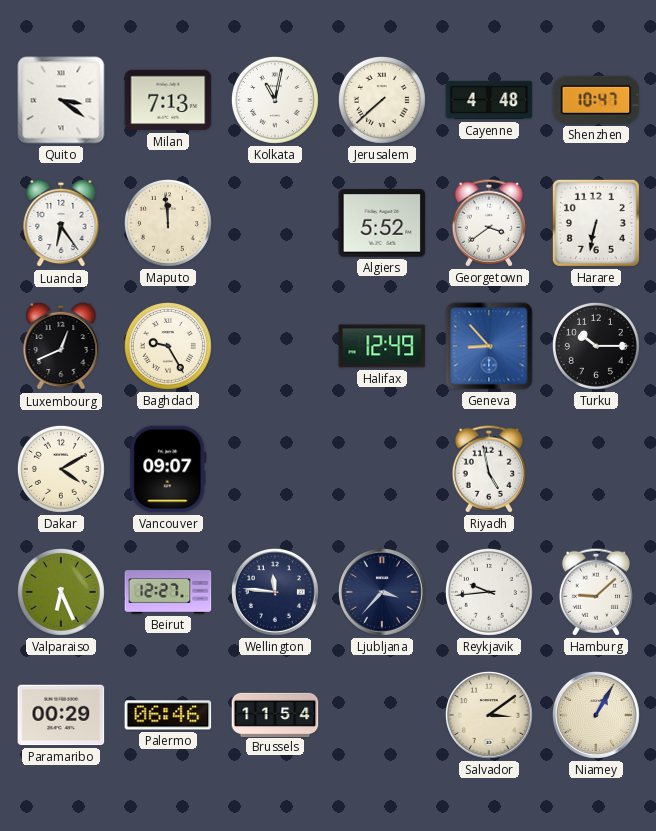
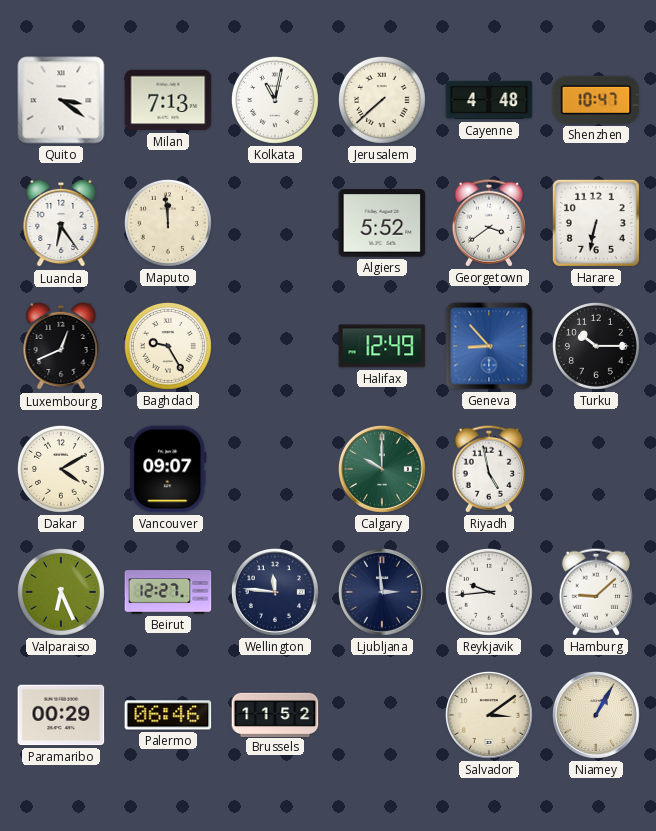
Calgary: none -> 10:00
Ljubljana: 3:37 -> 2:59
Brussels: 11:54 -> 11:52
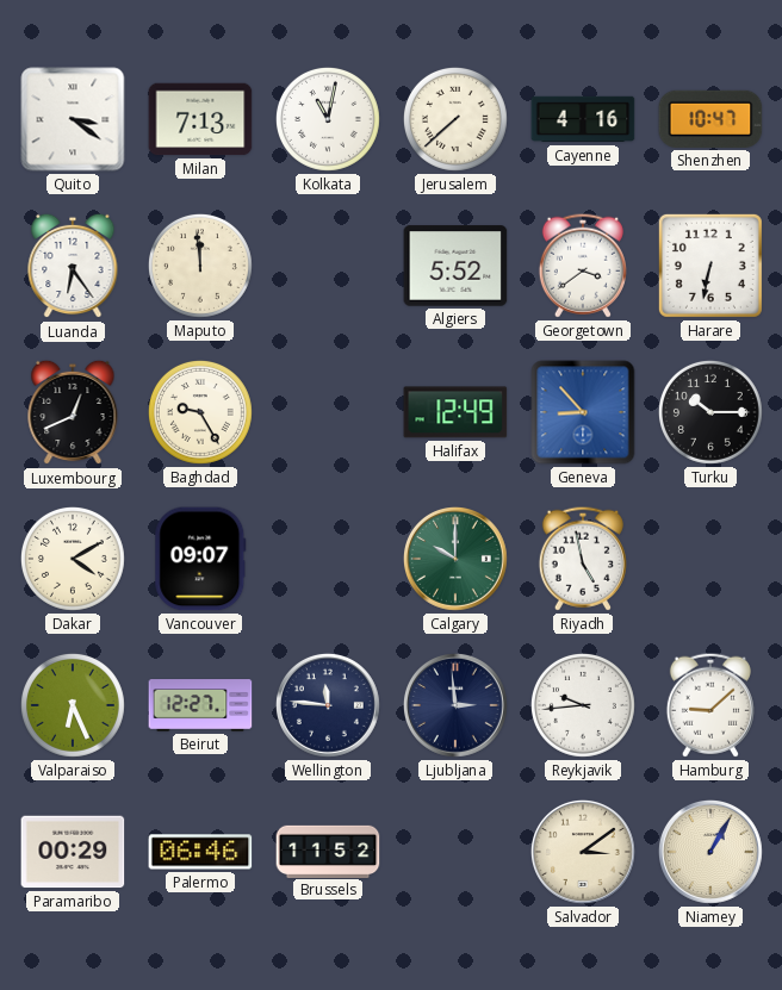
Cayenne: 4:48 -> 4:16
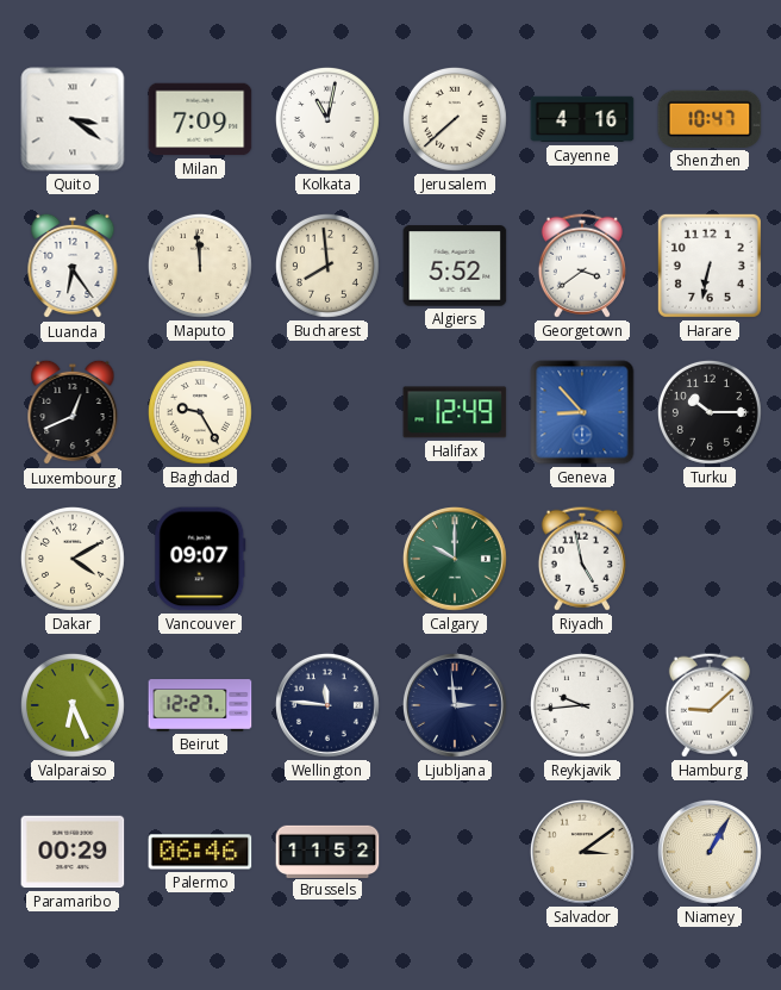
Milan: 7:13 -> 7:09
Bucharest: none -> 7:59
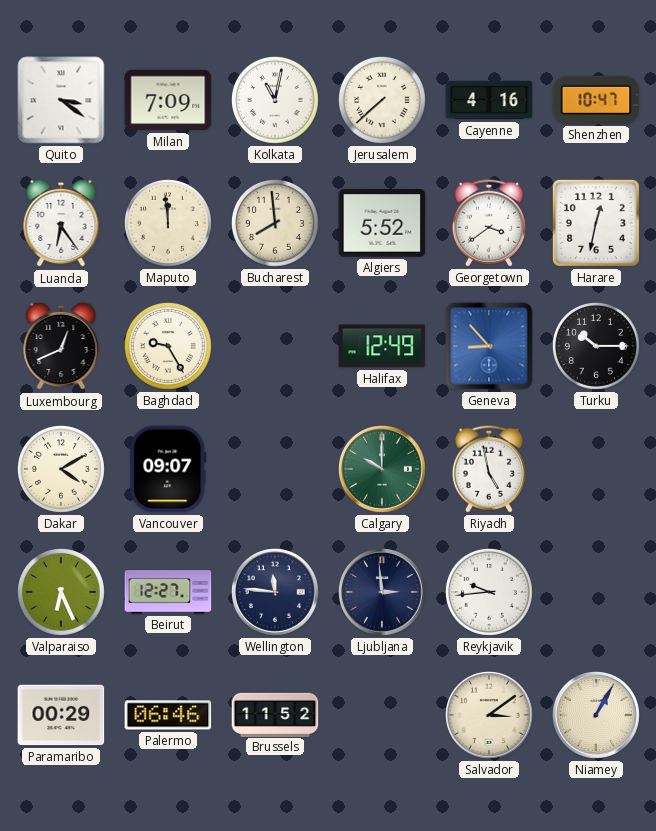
Harare: 6:32 -> 12:32
Hamburg: 9:08 -> none
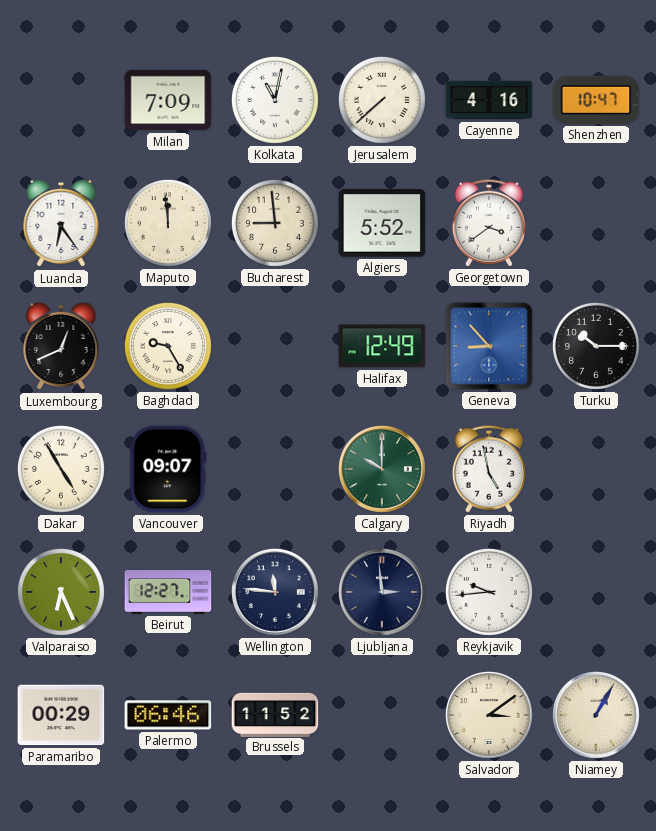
Quito: 3:21 -> none
Bucharest: 7:59 -> 8:59
Harare: 12:32 -> none
Dakar: 4:10 -> 4:55
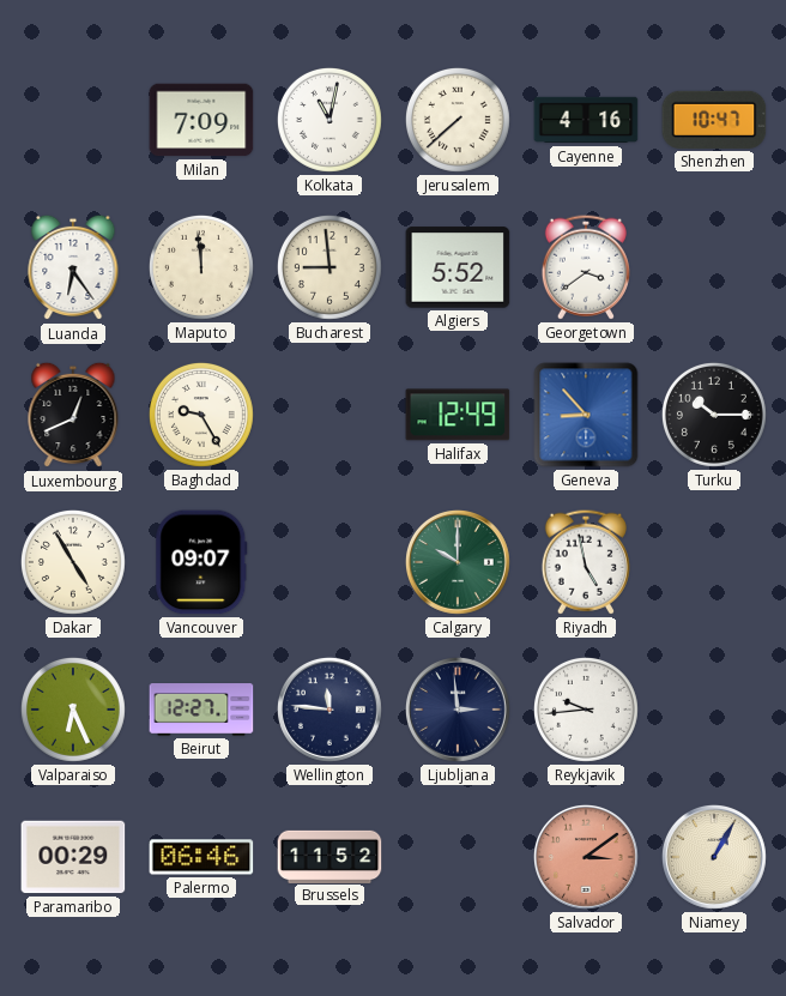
Salvador dial: cream -> salmon
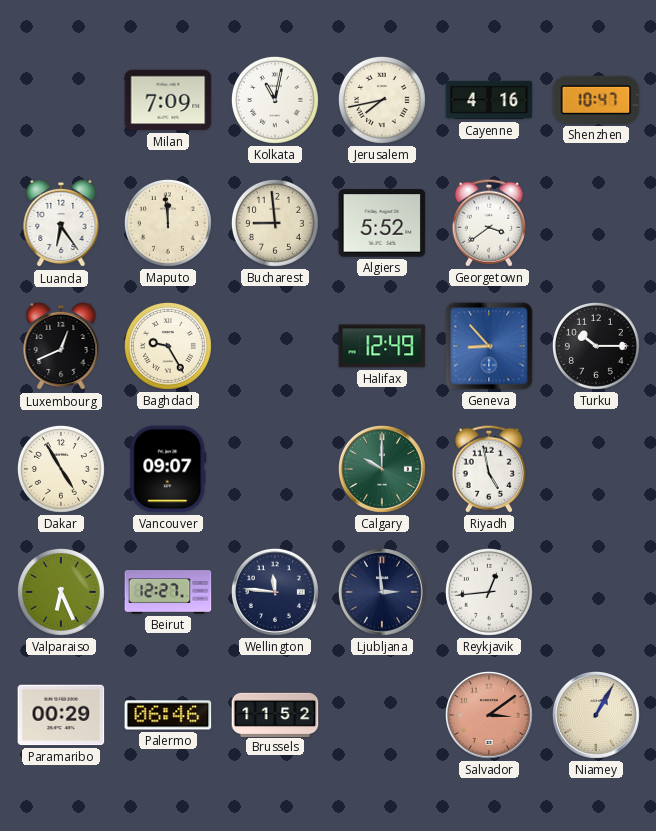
Jerusalem: 7:38 -> 7:43
Reykjavik: 9:44 -> 12:44
